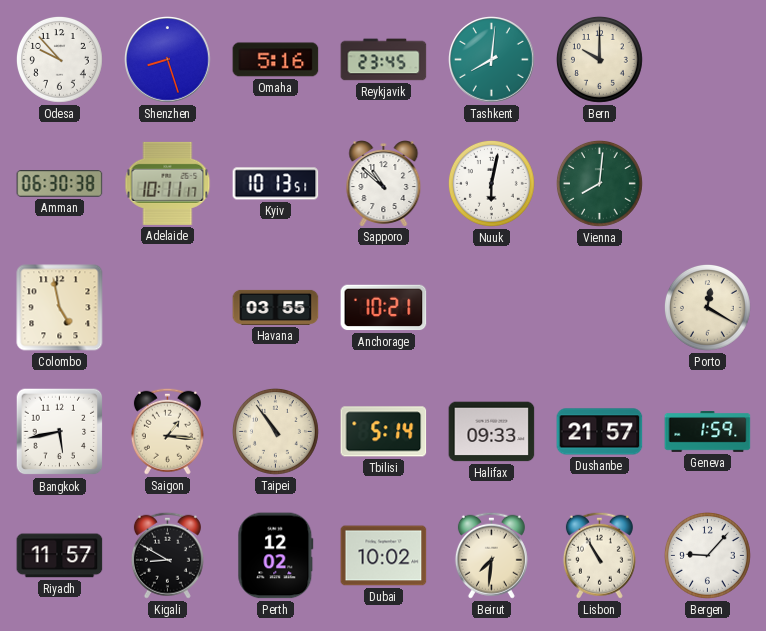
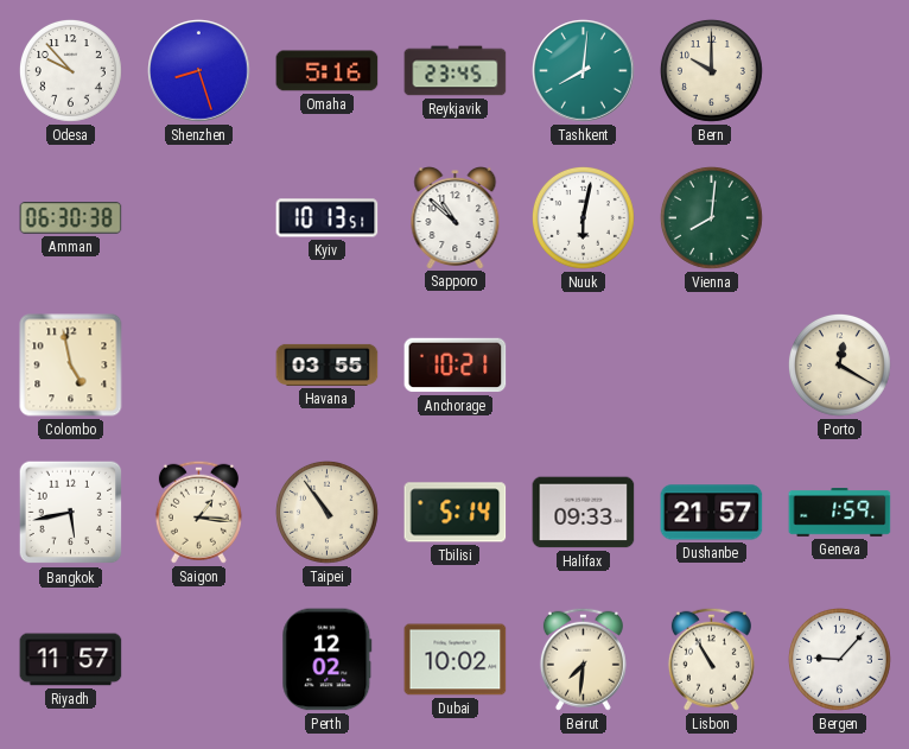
Adelaide: 10:11 -> none
Kigali: 8:50 -> none
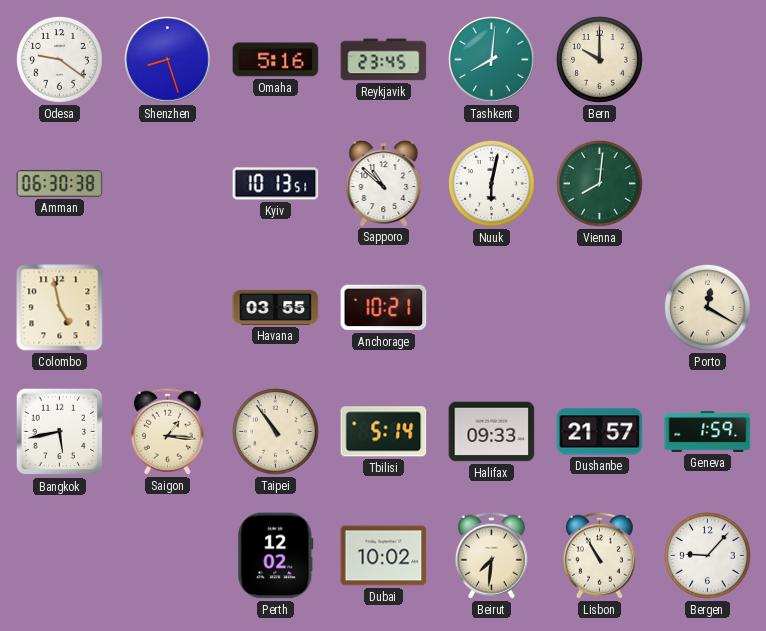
Odesa: 9:53 -> 9:21
Riyadh: 11:57 -> none
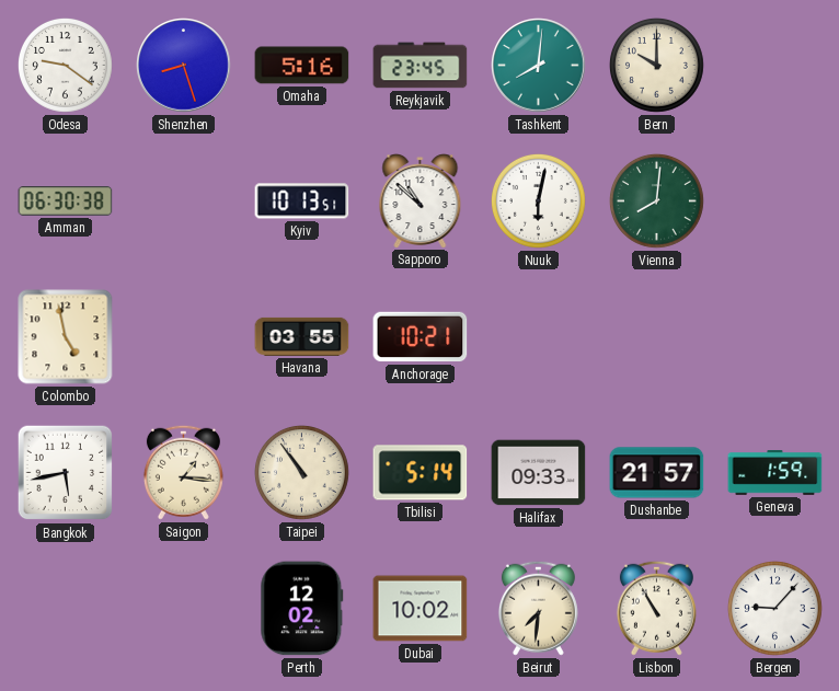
Porto: 12:20 -> none
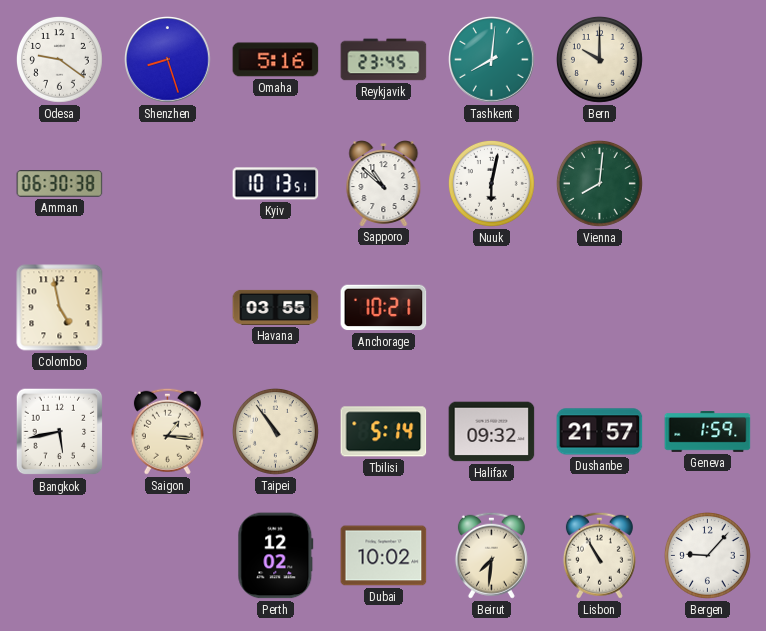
Halifax: 09:33 -> 09:32
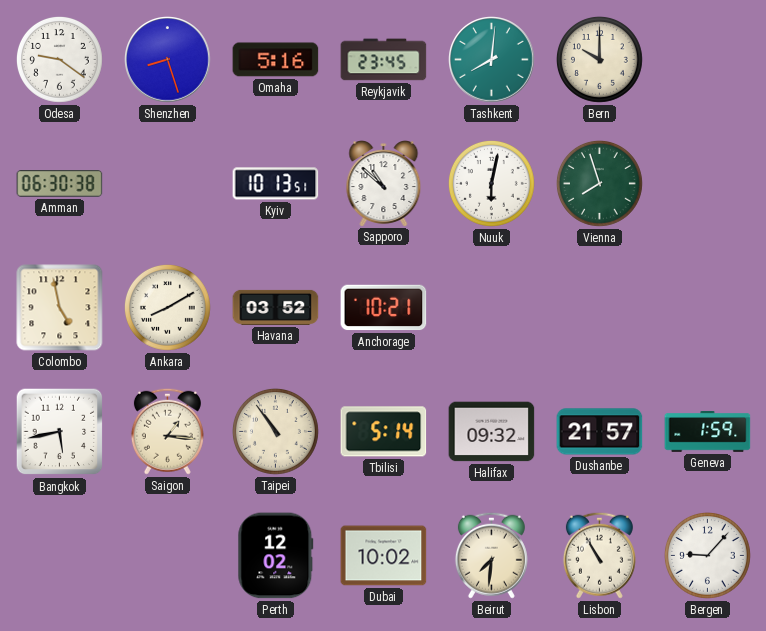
Vienna: 8:01 -> 7:57
Ankara: none -> 8:10
Havana: 03:55 -> 03:52
